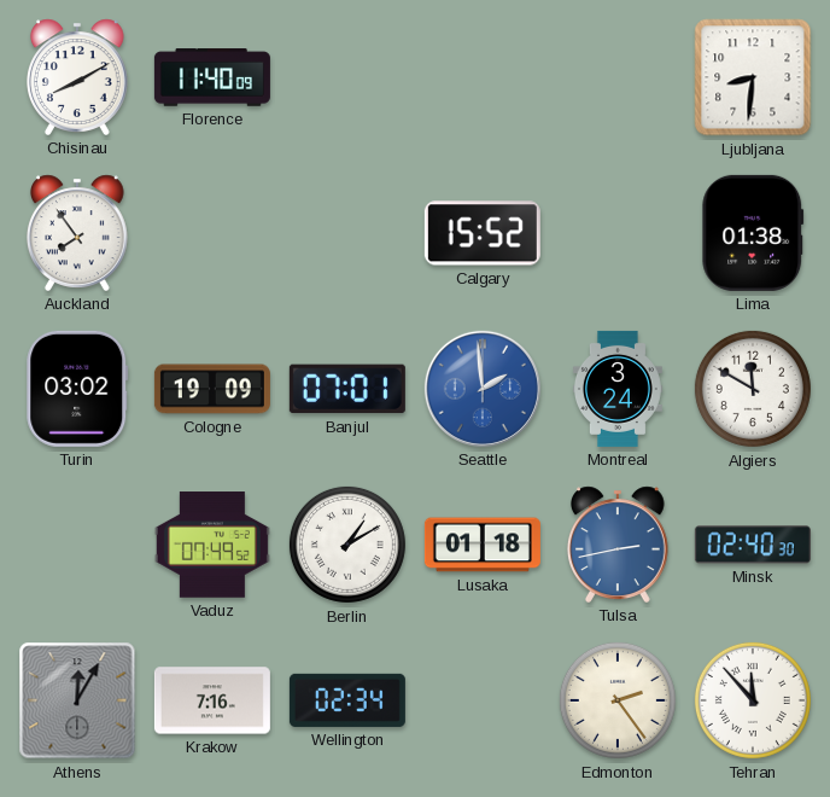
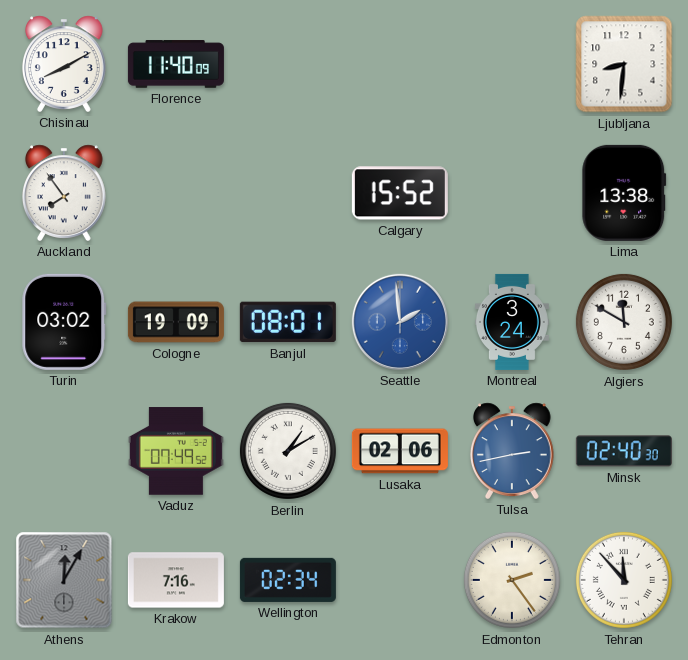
Lima: 01:38 -> 13:38
Banjul: 07:01 -> 08:01
Lusaka: 01:18 -> 02:06
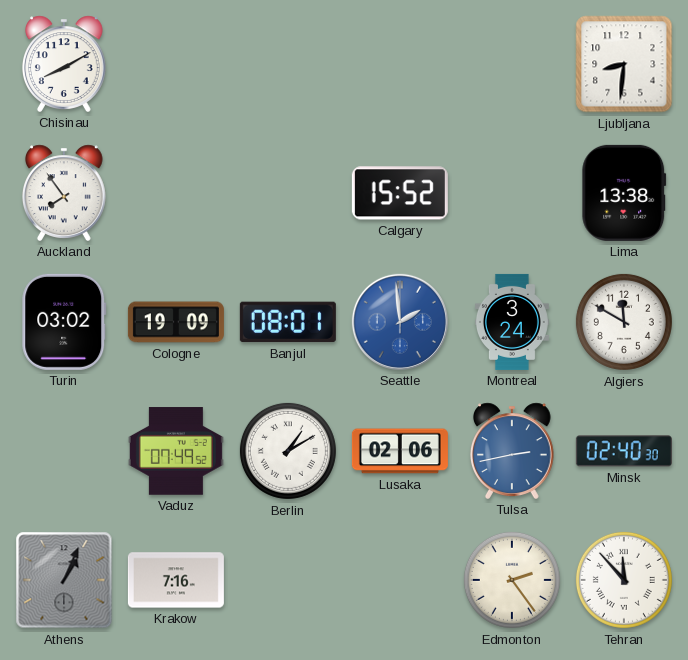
Florence: 11:40 -> none
Athens: 12:05 -> 1:04
Wellington: 02:34 -> none
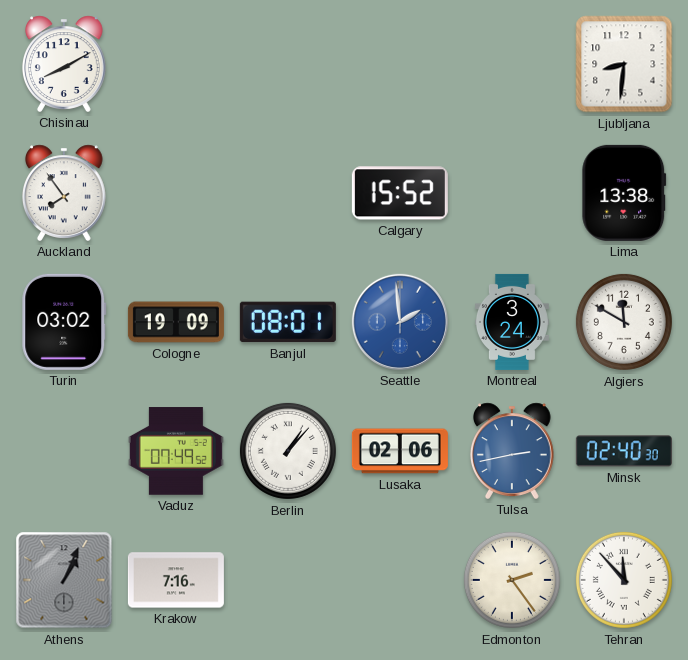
Berlin: 1:10 -> 1:07
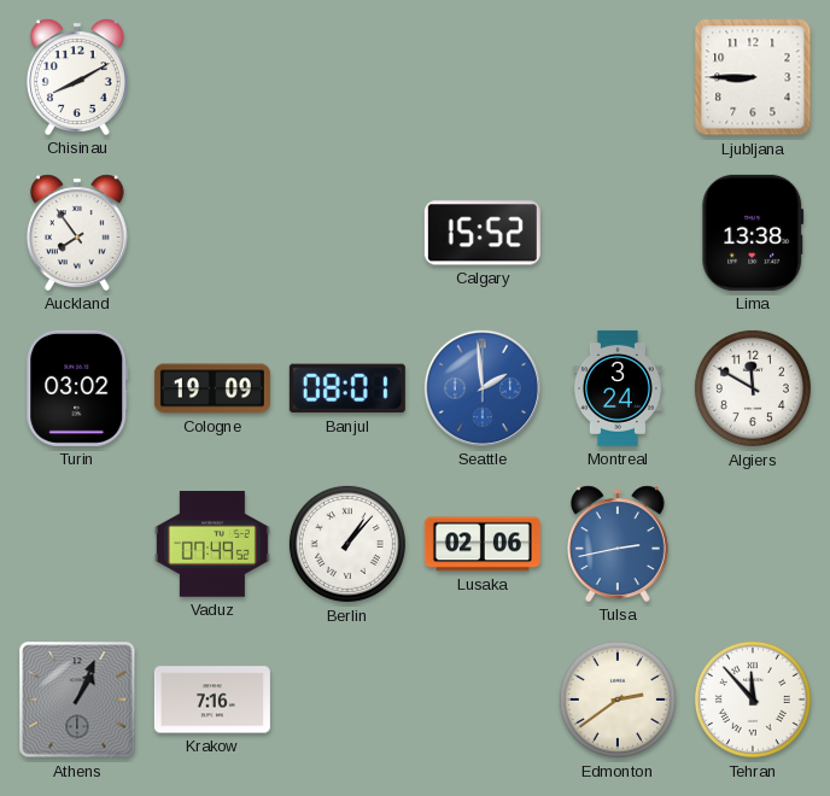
Ljubljana: 8:31 -> 8:45
Minsk: 02:40 -> none
Edmonton: 2:24 -> 2:39
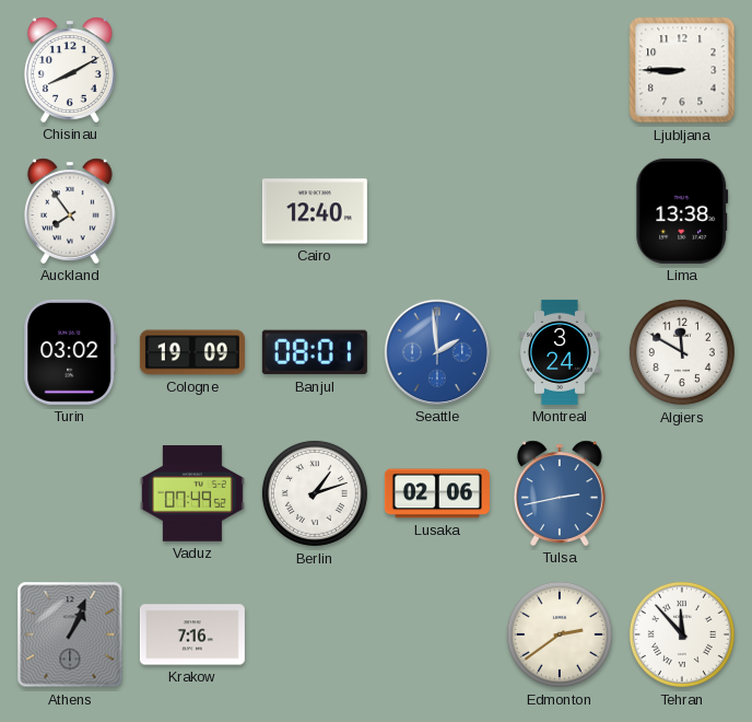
Cairo: none -> 12:40
Calgary: 15:52 -> none
Berlin: 1:07 -> 1:12
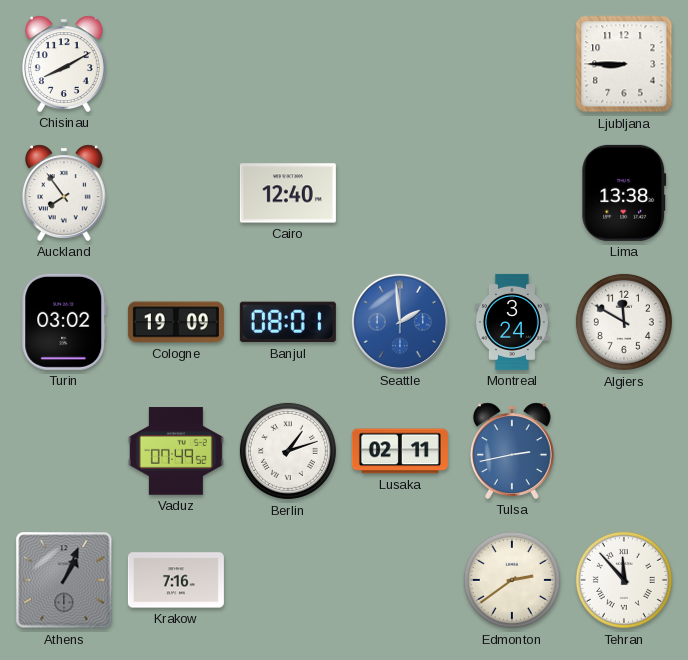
Lusaka: 02:06 -> 02:11
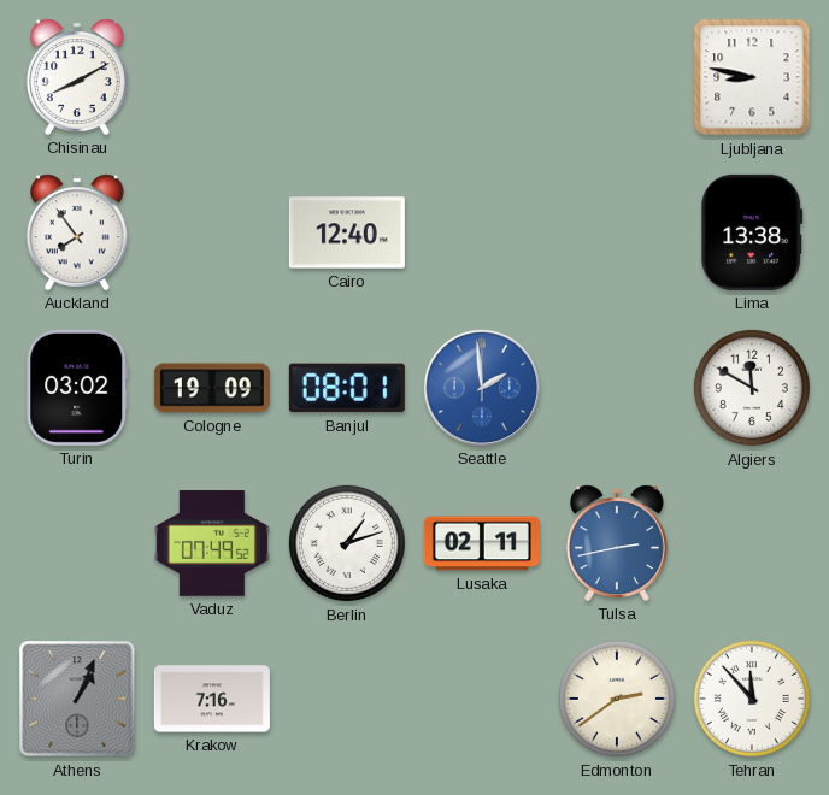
Ljubljana: 8:45 -> 8:47
Montreal: 3:24 -> none
